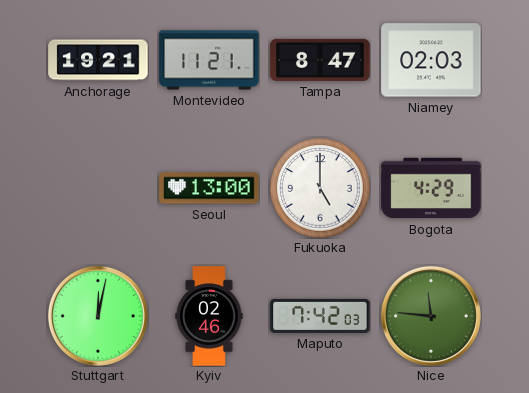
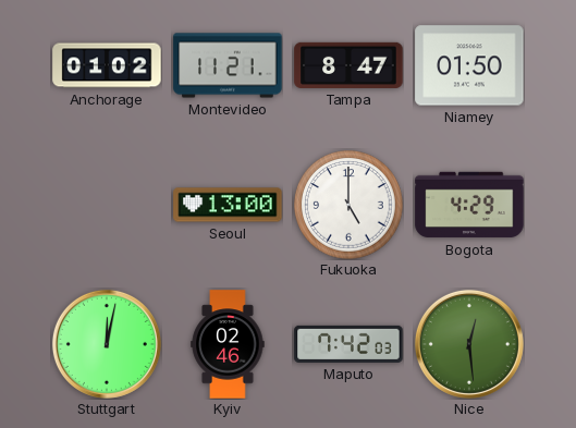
Anchorage: 19:21 -> 01:02
Niamey: 02:03 -> 01:50
Nice: 11:46 -> 12:29
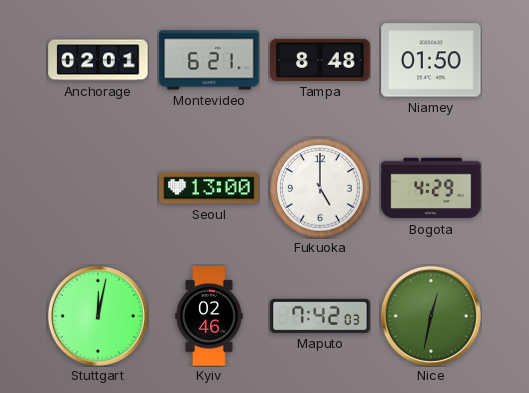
Anchorage: 01:02 -> 02:01
Montevideo: 11:21 -> 6:21
Tampa: 8:47 -> 8:48
Nice: 12:29 -> 12:32
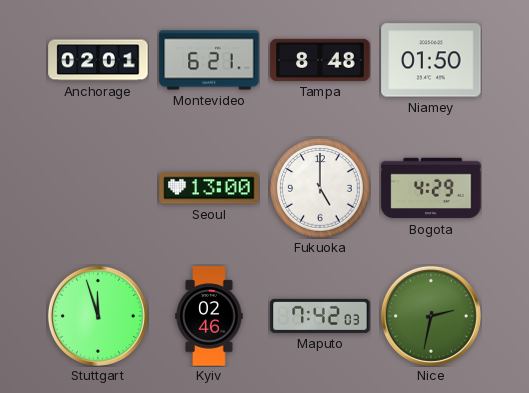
Stuttgart: 12:02 -> 11:57
Nice: 12:32 -> 2:32
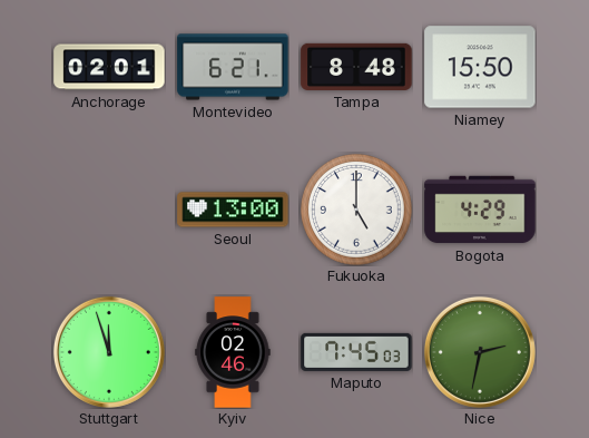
Niamey: 01:50 -> 15:50
Maputo: 7:42 -> 7:45
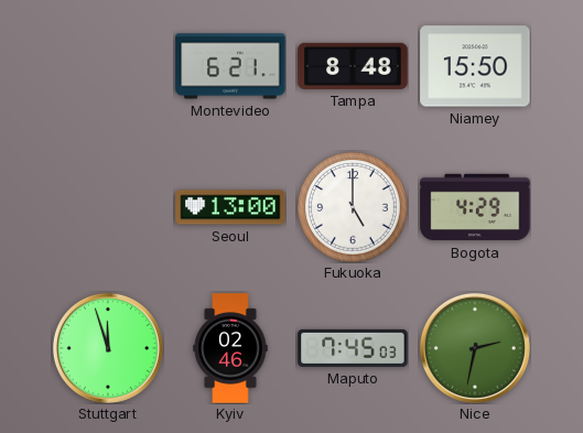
Anchorage: 02:01 -> none
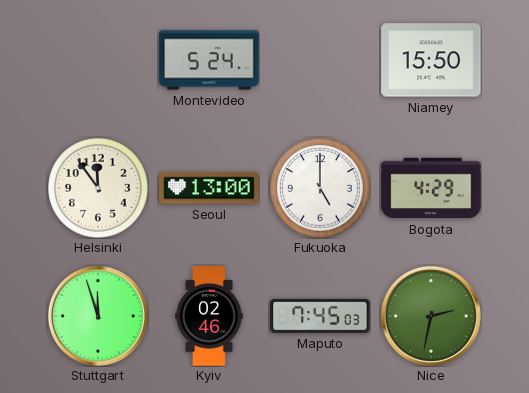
Montevideo: 6:21 -> 5:24
Tampa: 8:48 -> none
Helsinki: none -> 11:54
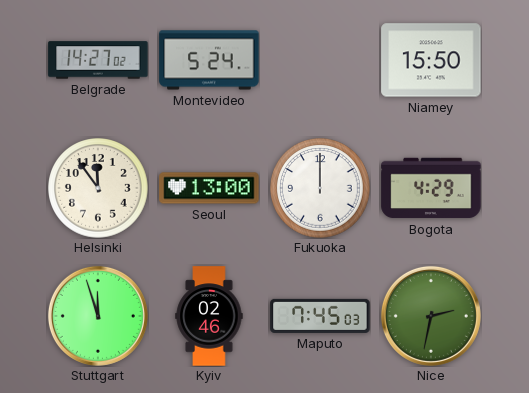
Belgrade: none -> 14:27
Fukuoka: 5:00 -> 12:00
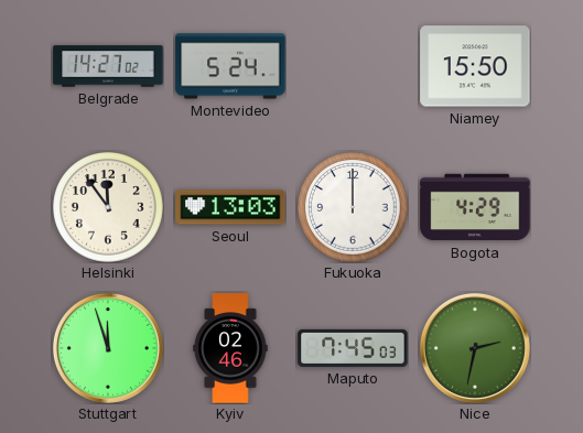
Seoul: 13:00 -> 13:03
